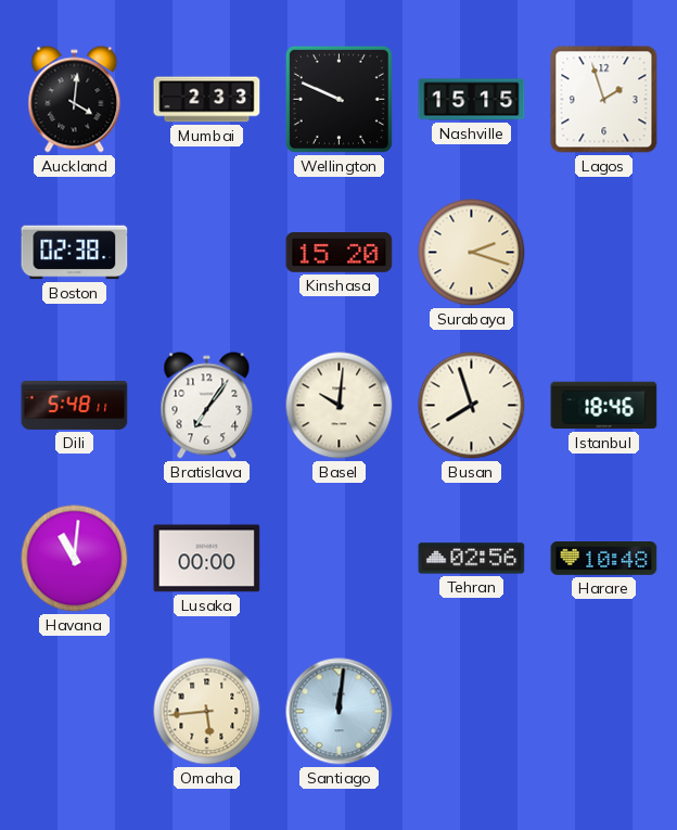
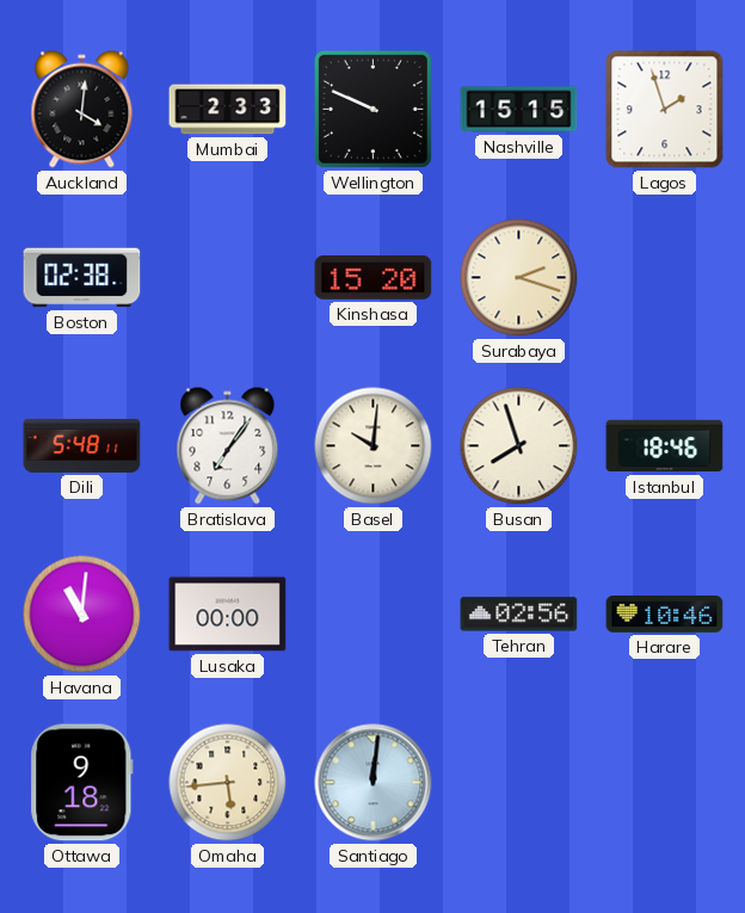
Harare: 10:48 -> 10:46
Ottawa: none -> 9:18
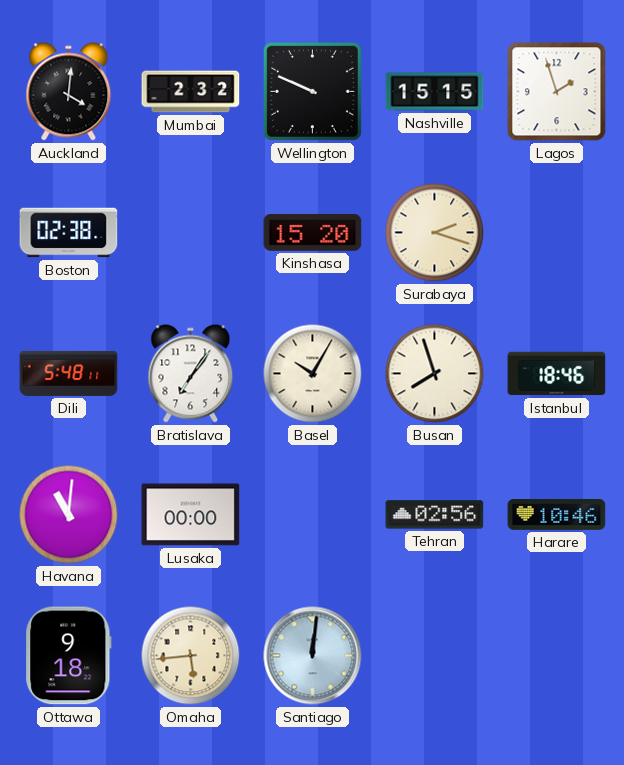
Mumbai: 2:33 -> 2:32
Basel: 10:01 -> 10:05
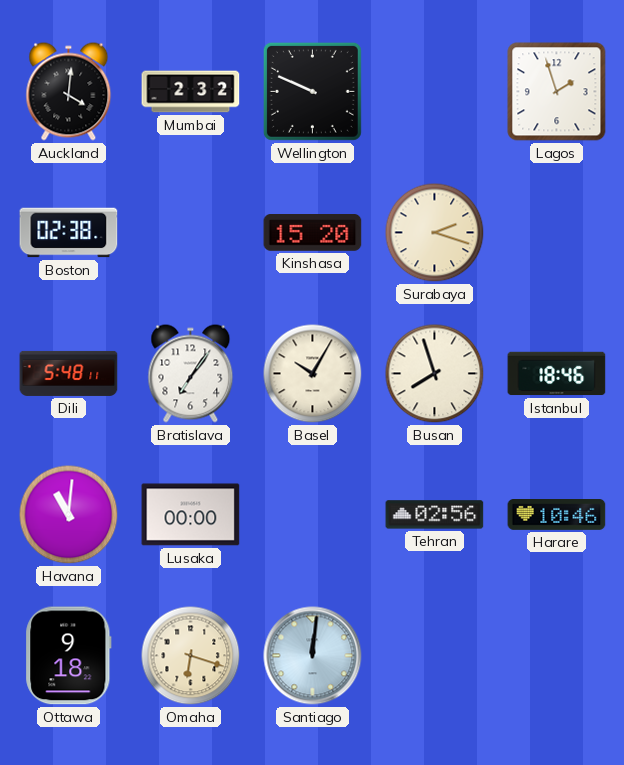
Nashville: 15:15 -> none
Omaha: 5:44 -> 6:18
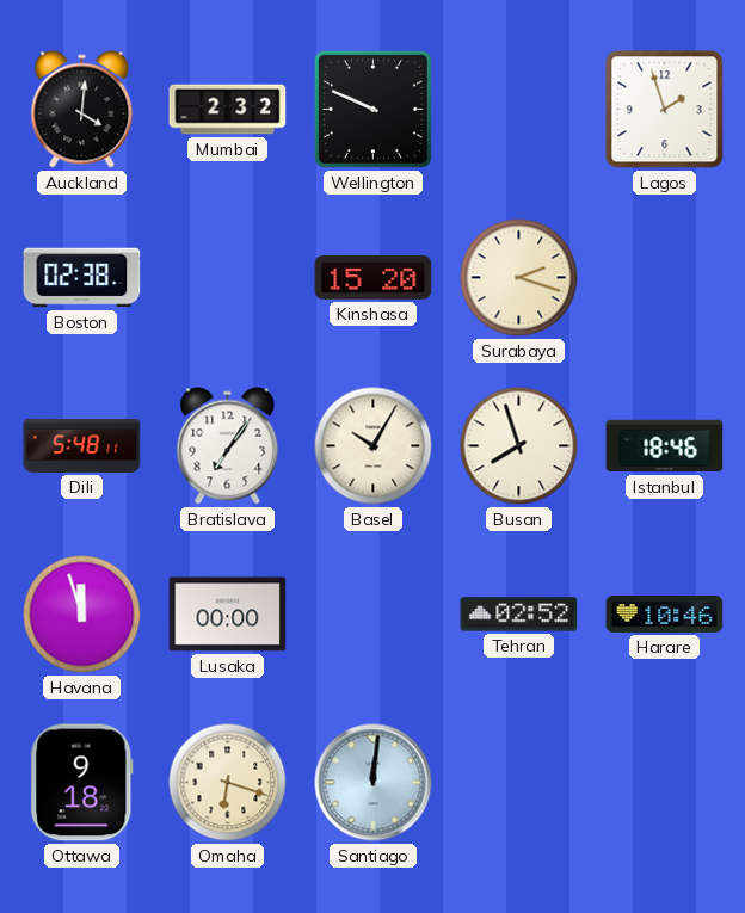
Havana: 11:01 -> 11:57
Tehran: 02:56 -> 02:52
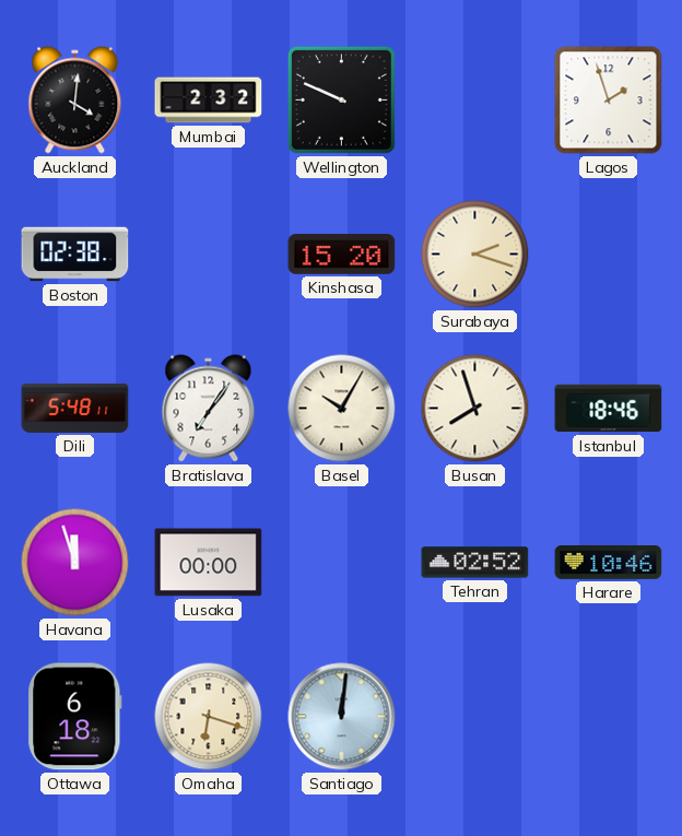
Ottawa: 9:18 -> 6:18
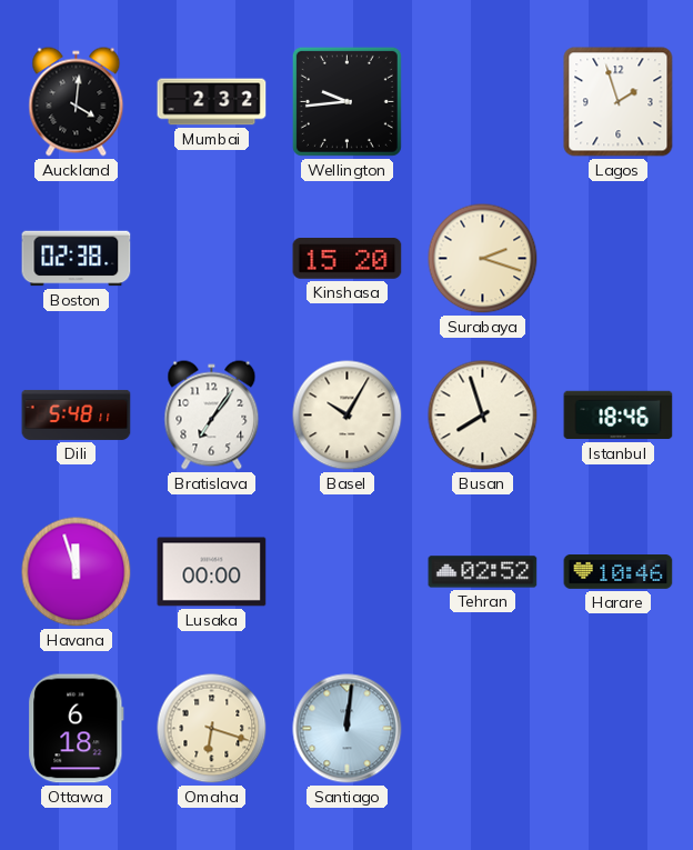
Wellington: 9:49 -> 9:44
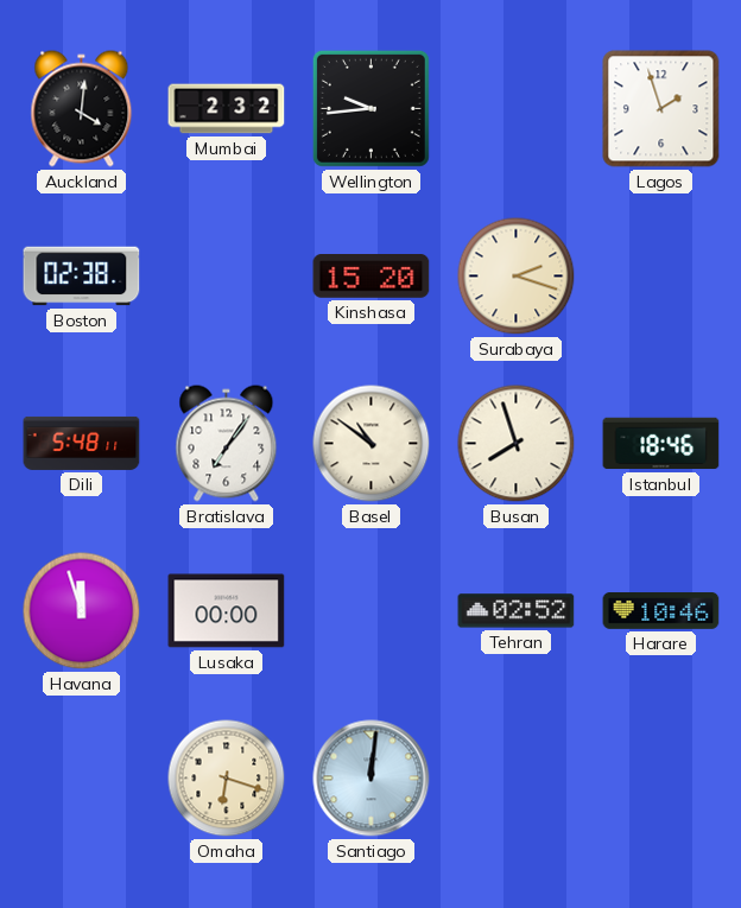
Basel: 10:05 -> 10:51
Ottawa: 6:18 -> none
